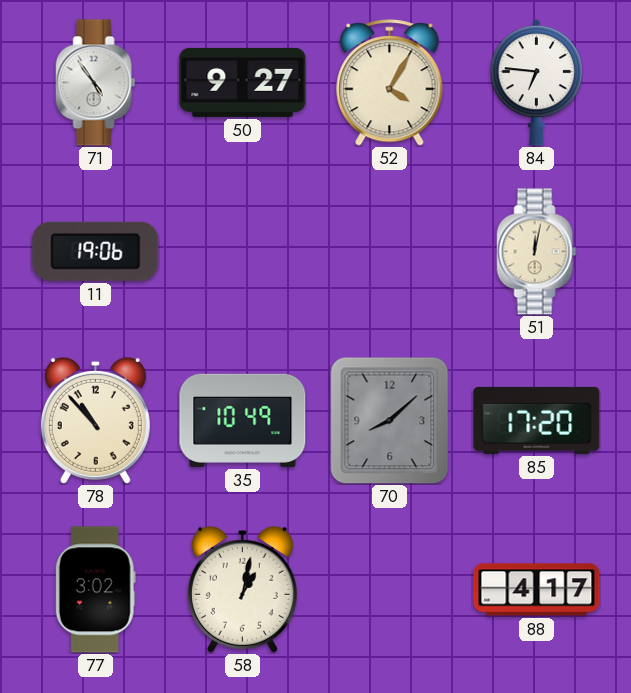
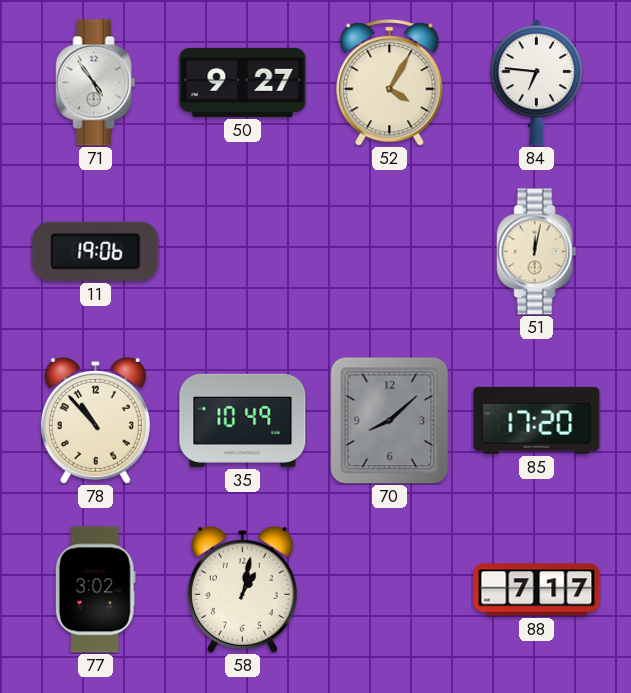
88: 4:17 -> 7:17
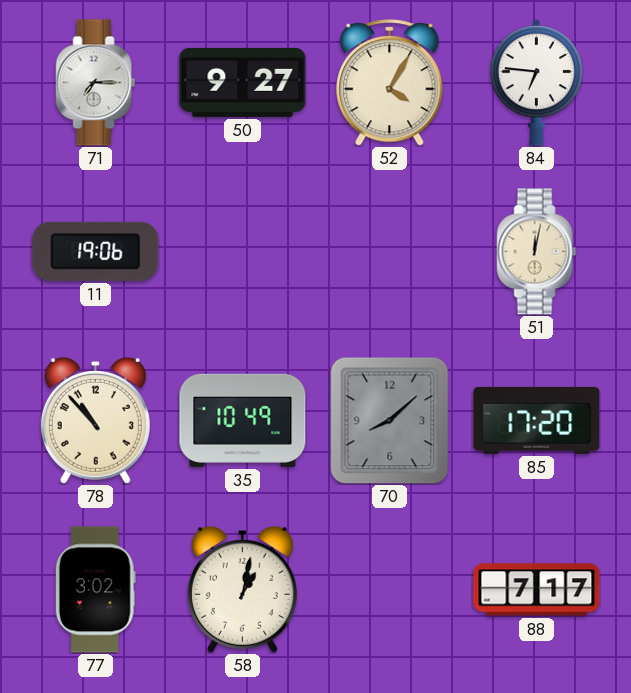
71: 4:54 -> 7:15
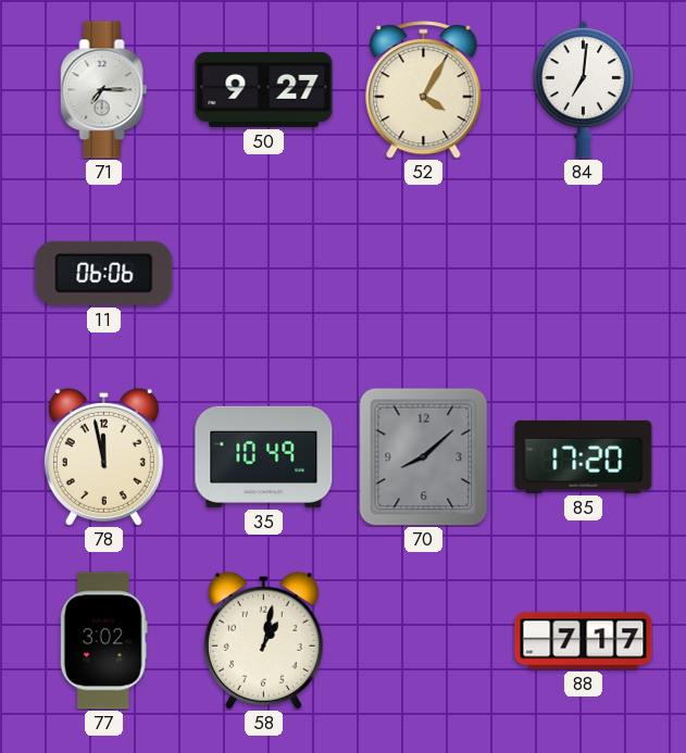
84: 6:46 -> 7:01
11: 19:06 -> 06:06
51: 12:02 -> none
78: 10:53 -> 11:58
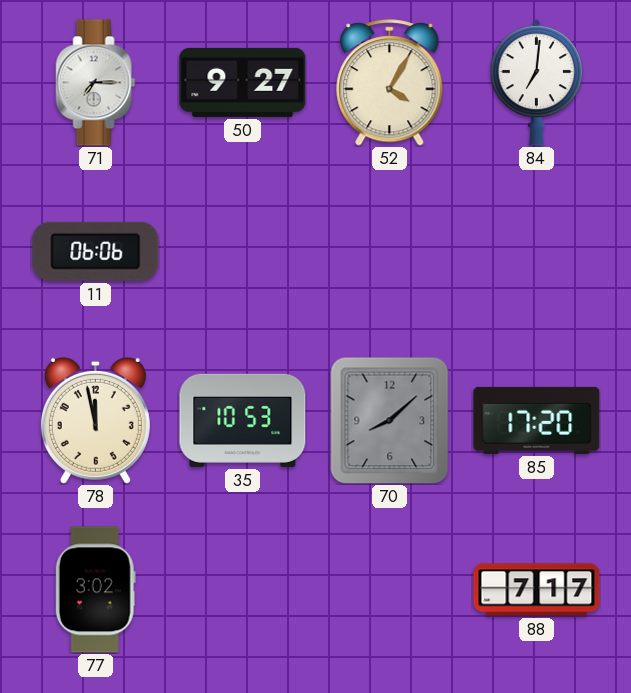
35: 10:49 -> 10:53
58: 1:02 -> none
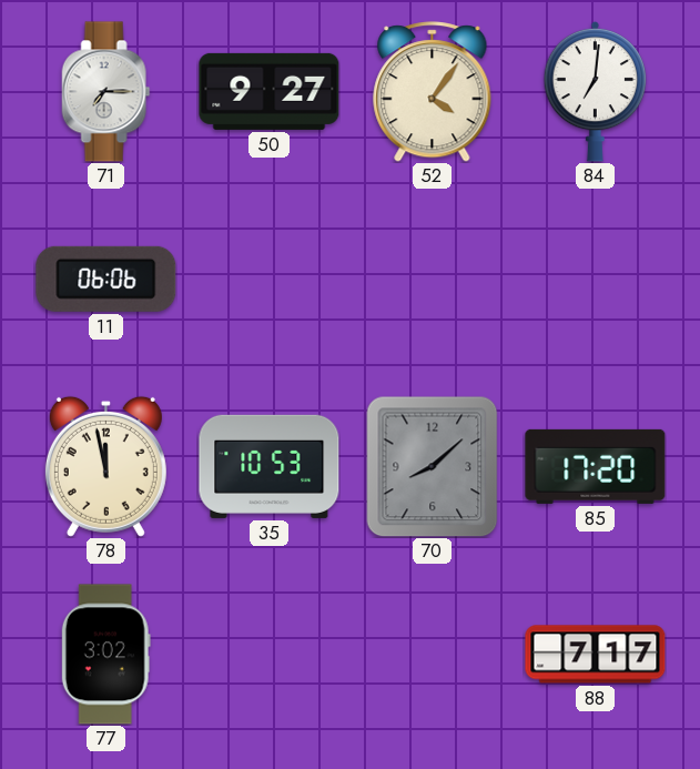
52: 4:05 -> 4:06
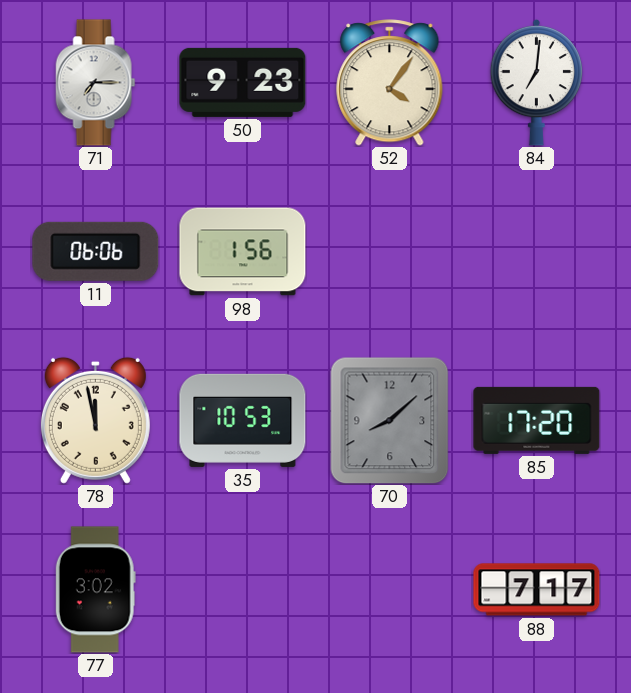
50: 9:27 -> 9:23
98: none -> 1:56
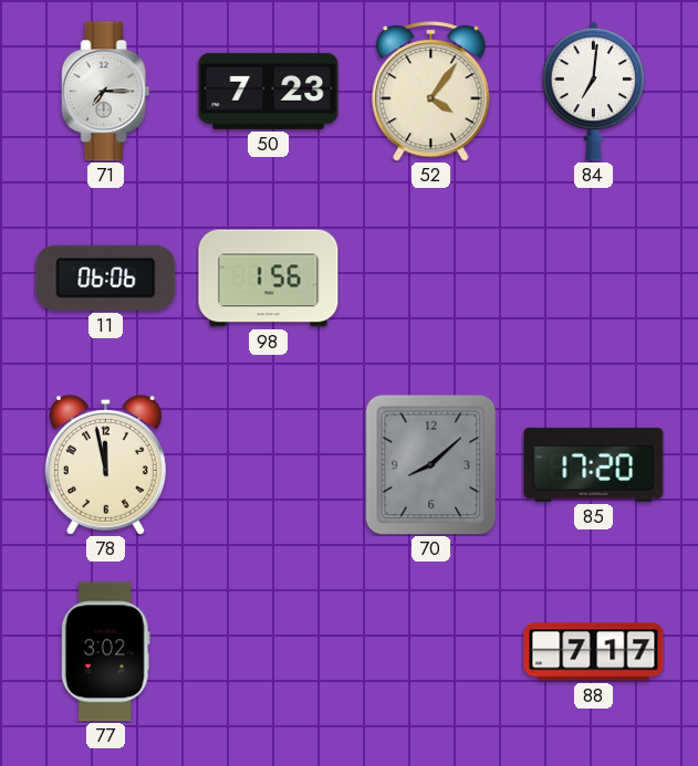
50: 9:23 -> 7:23
35: 10:53 -> none
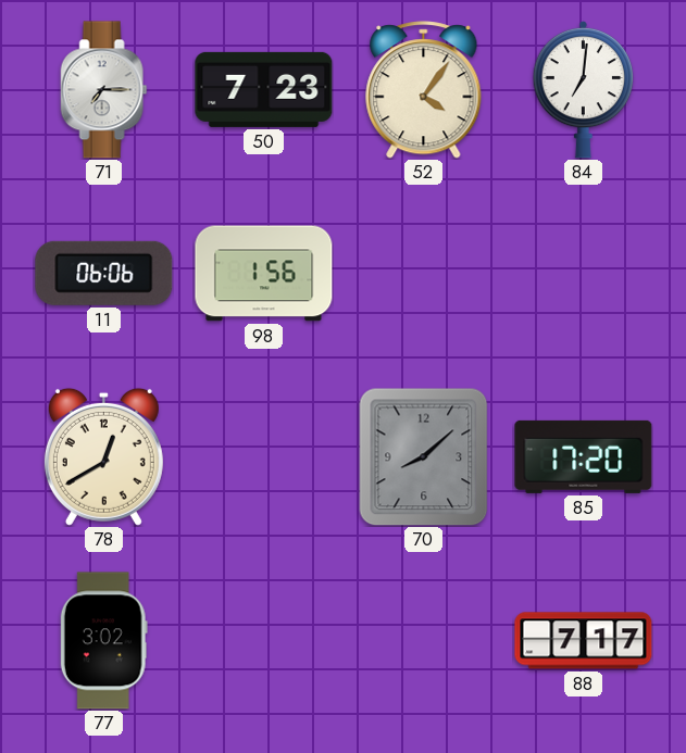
78: 11:58 -> 12:40
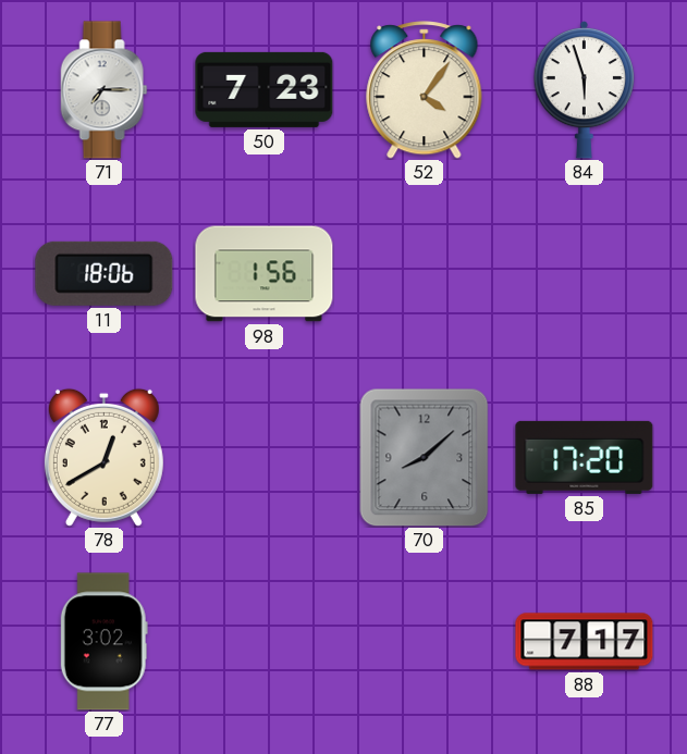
84: 7:01 -> 5:57
11: 06:06 -> 18:06
